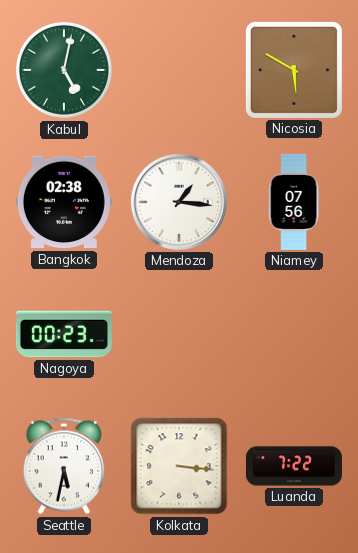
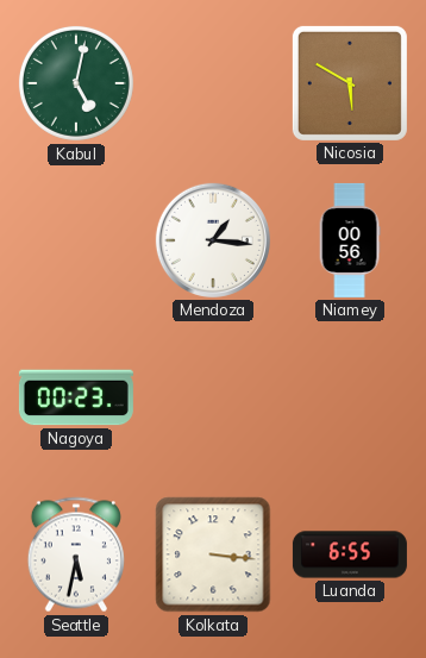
Bangkok: 02:38 -> none
Niamey: 07:56 -> 00:56
Luanda: 7:22 -> 6:55
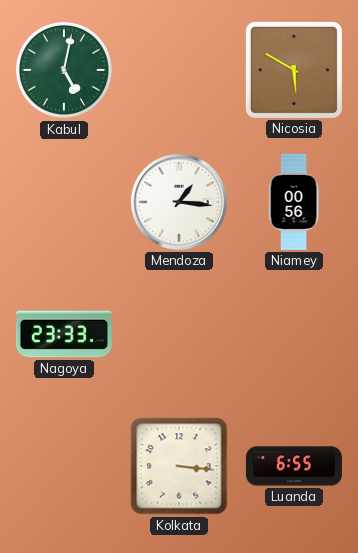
Nagoya: 00:23 -> 23:33
Seattle: 5:32 -> none
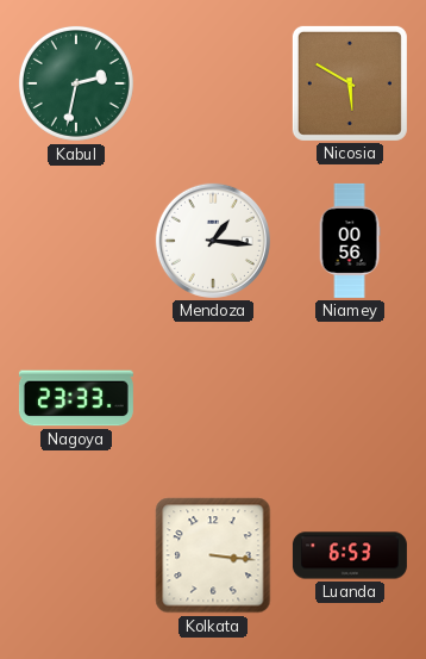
Kabul: 5:02 -> 2:32
Luanda: 6:55 -> 6:53
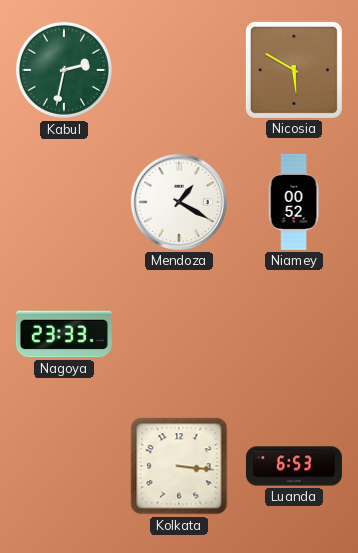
Mendoza: 1:16 -> 1:20
Niamey: 00:56 -> 00:52
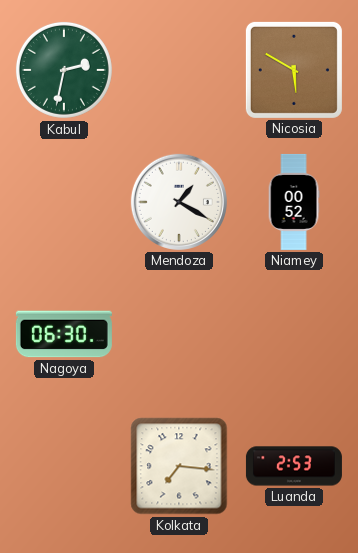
Nagoya: 23:33 -> 06:30
Kolkata: 3:16 -> 7:16
Luanda: 6:53 -> 2:53
